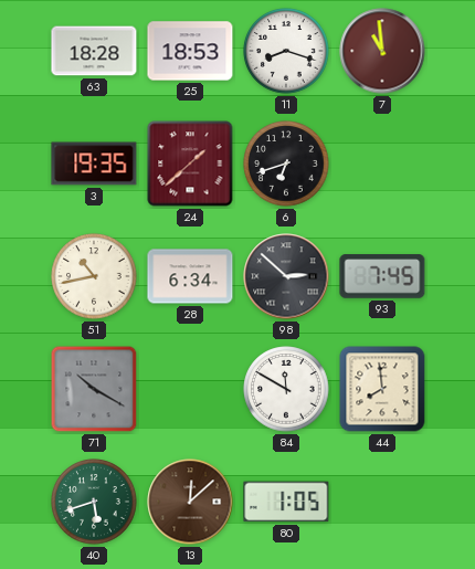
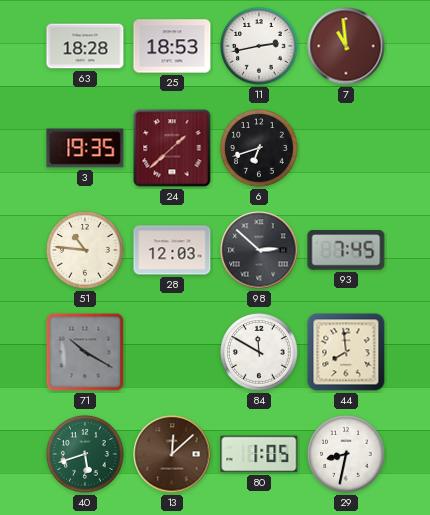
11: 8:18 -> 2:43
51: 10:43 -> 10:46
28: 6:34 -> 12:03
29: none -> 8:32
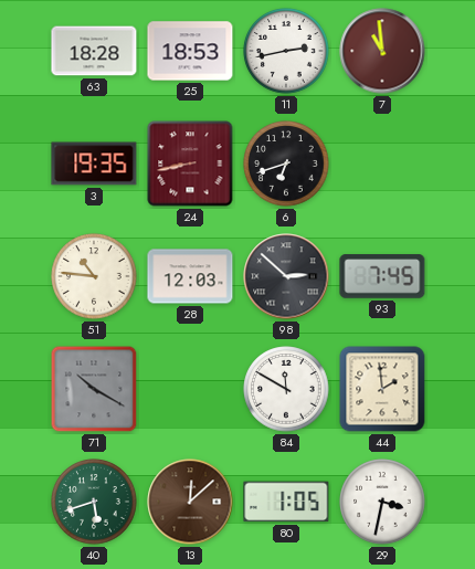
24: 1:38 -> 8:43
44: 7:59 -> 1:59
29: 8:32 -> 3:32
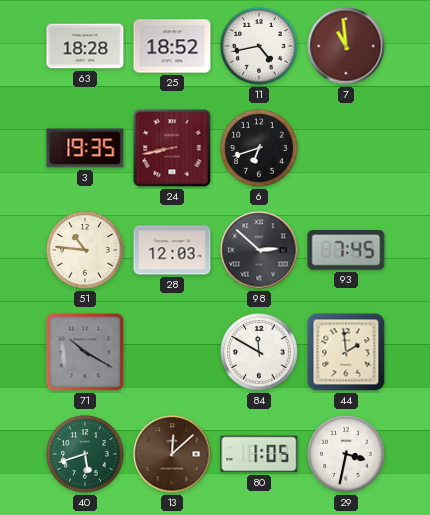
25: 18:53 -> 18:52
11: 2:43 -> 4:43
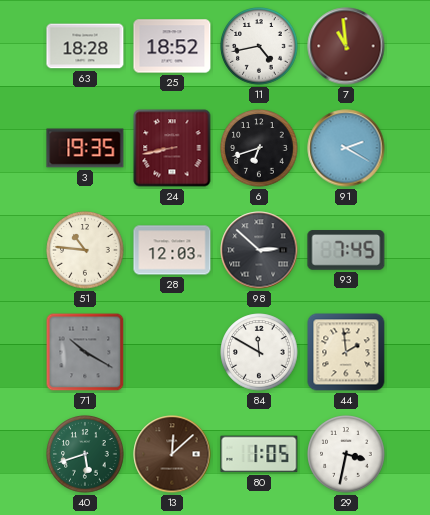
91: none -> 2:20
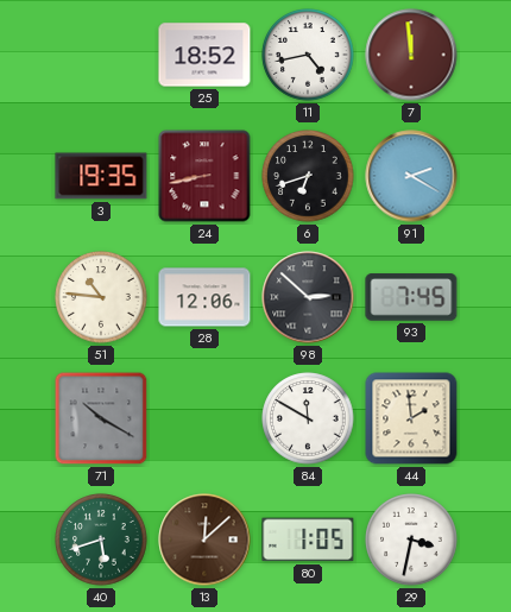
63: 18:28 -> none
7: 10:59 -> 11:59
28: 12:03 -> 12:06
